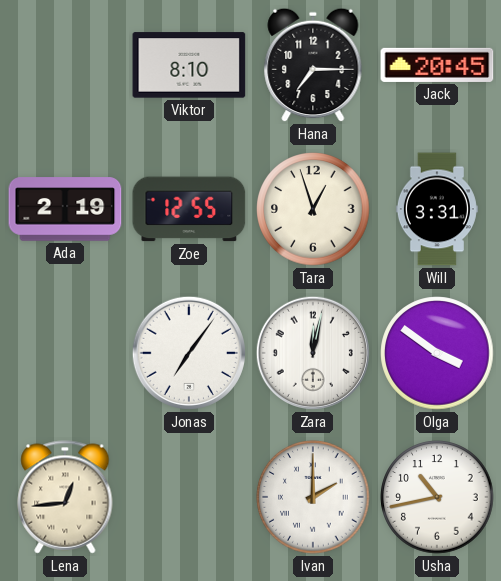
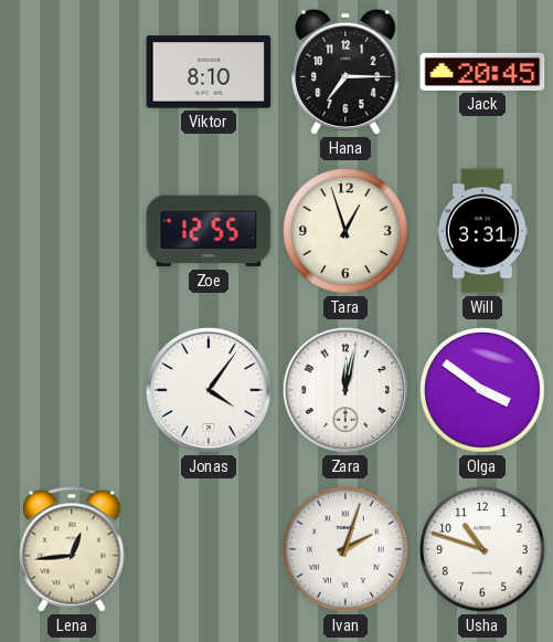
Ada: 2:19 -> none
Jonas: 7:06 -> 4:06
Ivan: 2:00 -> 2:03
Usha: 10:43 -> 10:48
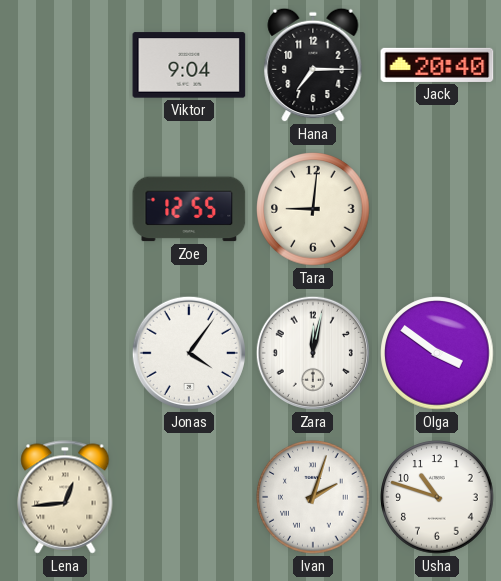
Viktor: 8:10 -> 9:04
Jack: 20:45 -> 20:40
Tara: 12:57 -> 9:01
Will: 3:31 -> none
